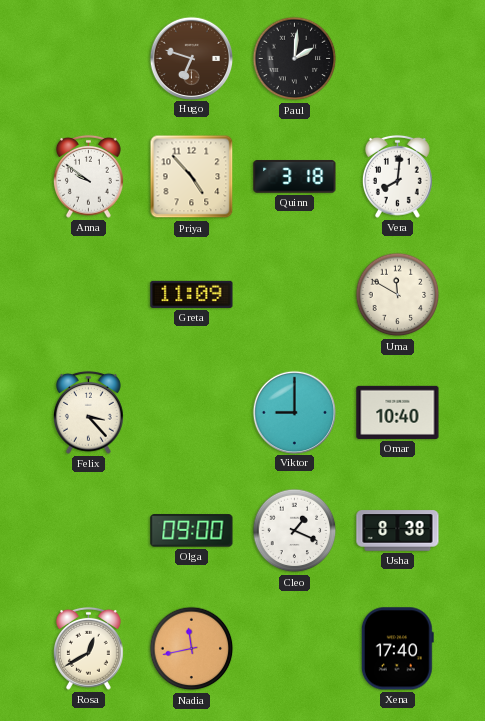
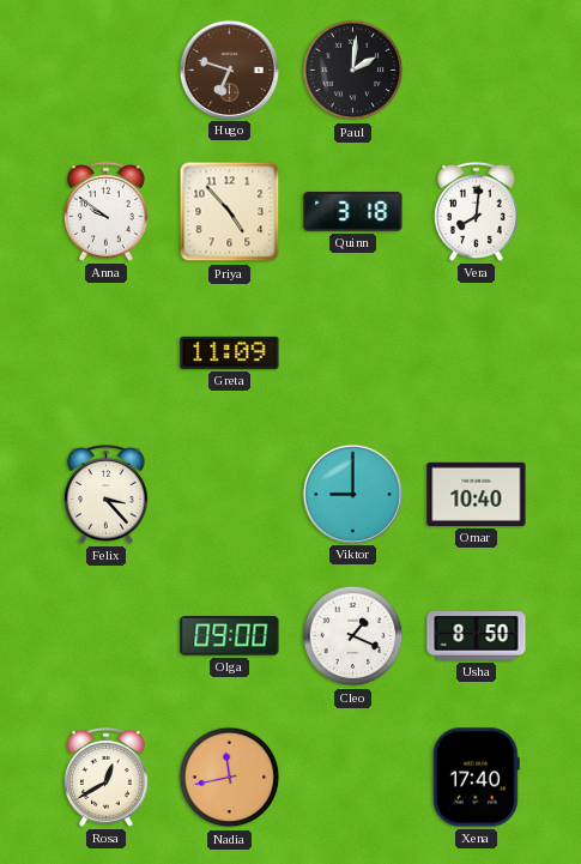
Uma: 11:50 -> none
Usha: 8:38 -> 8:50
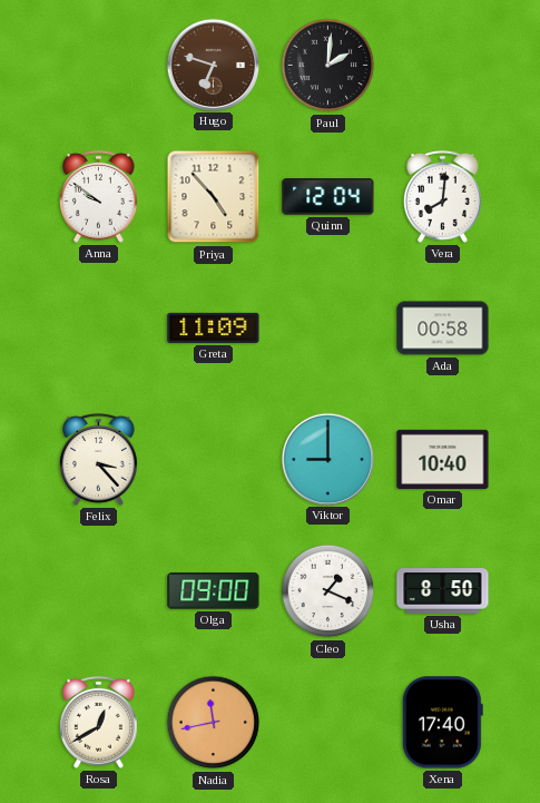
Quinn: 3:18 -> 12:04
Ada: none -> 00:58
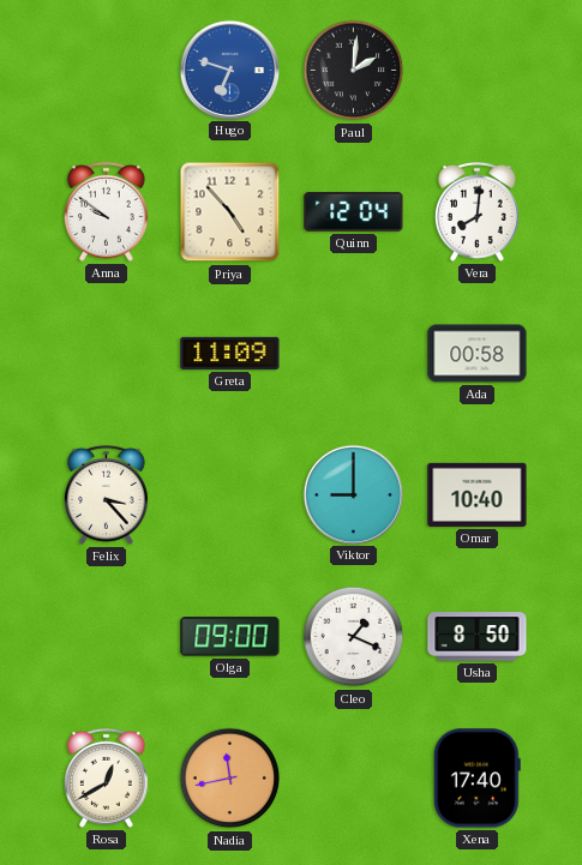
Hugo dial: brown -> blue
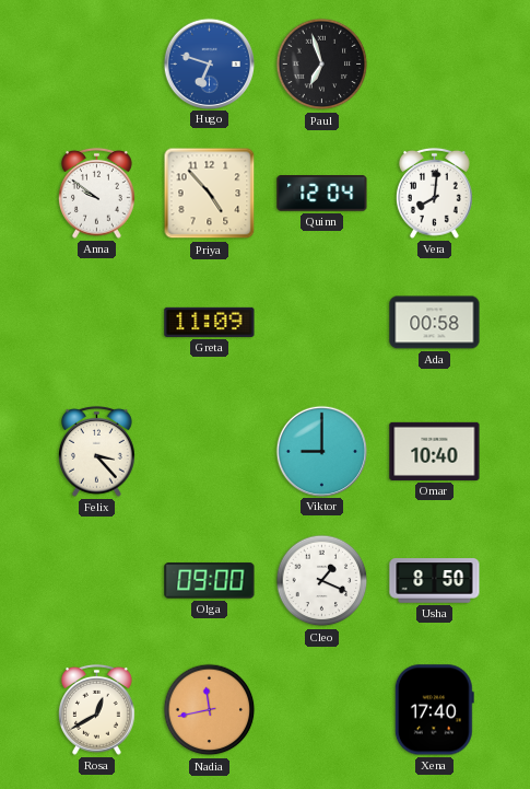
Paul: 2:01 -> 6:57
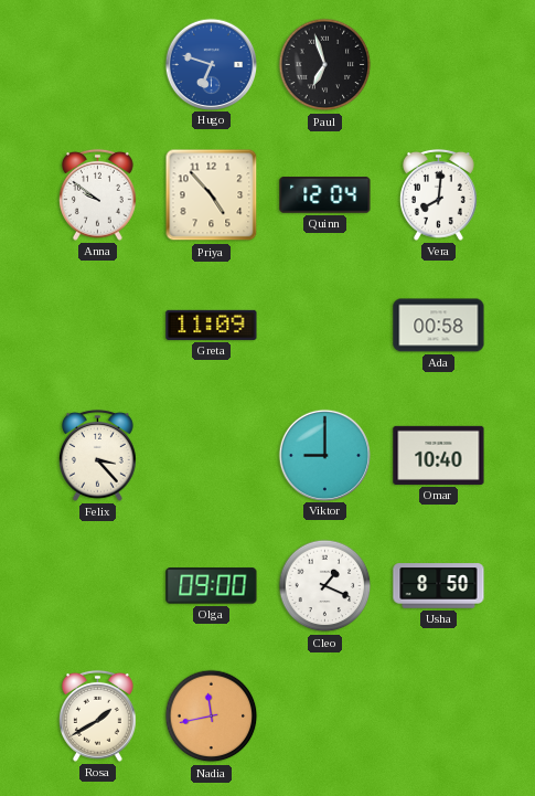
Rosa: 12:40 -> 1:40
Xena: 17:40 -> none
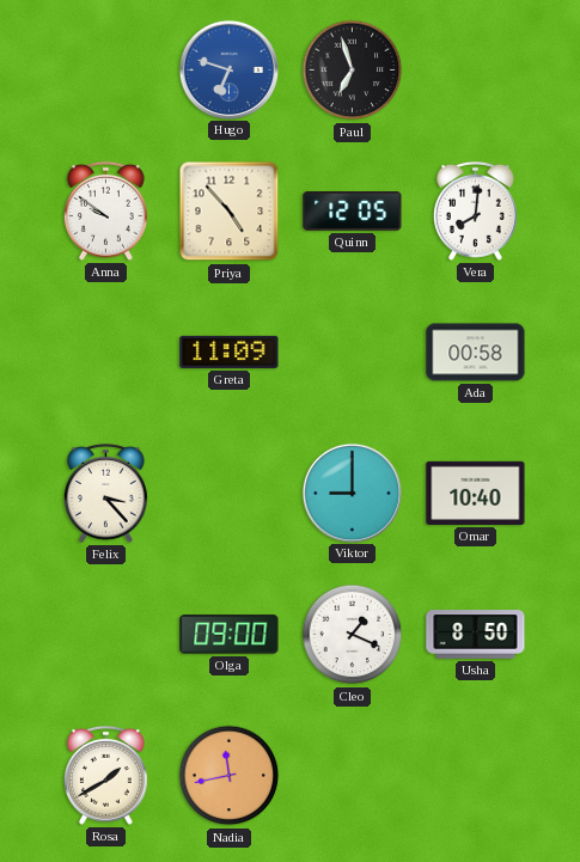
Quinn: 12:04 -> 12:05
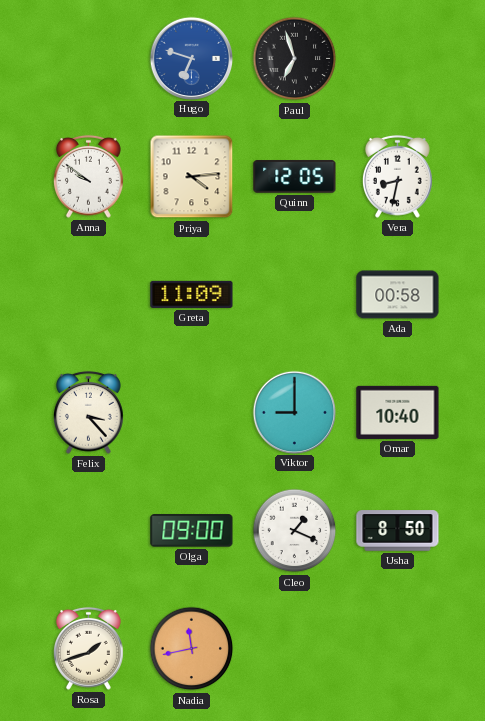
Priya: 4:53 -> 4:14
Vera: 8:01 -> 8:32
Rosa: 1:40 -> 1:42
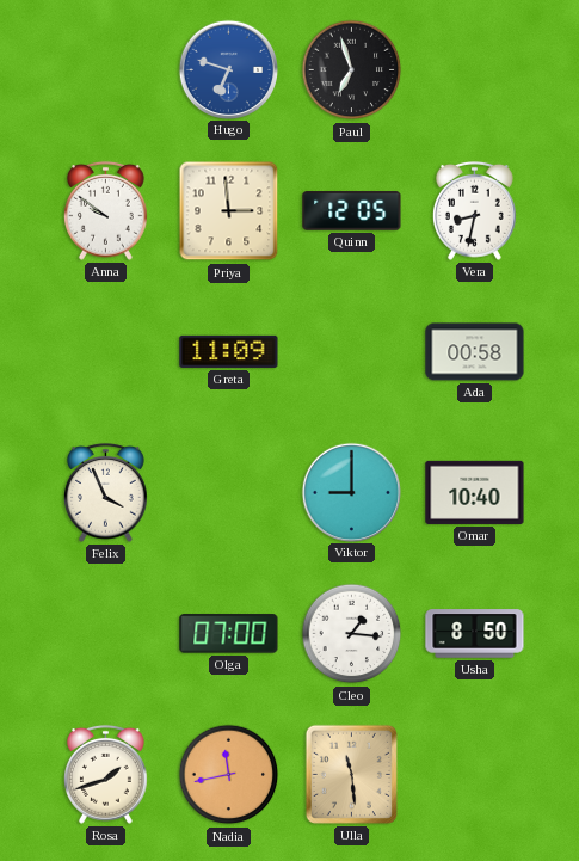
Priya: 4:14 -> 2:59
Felix: 3:23 -> 3:56
Olga: 09:00 -> 07:00
Cleo: 1:19 -> 1:16
Ulla: none -> 11:29
